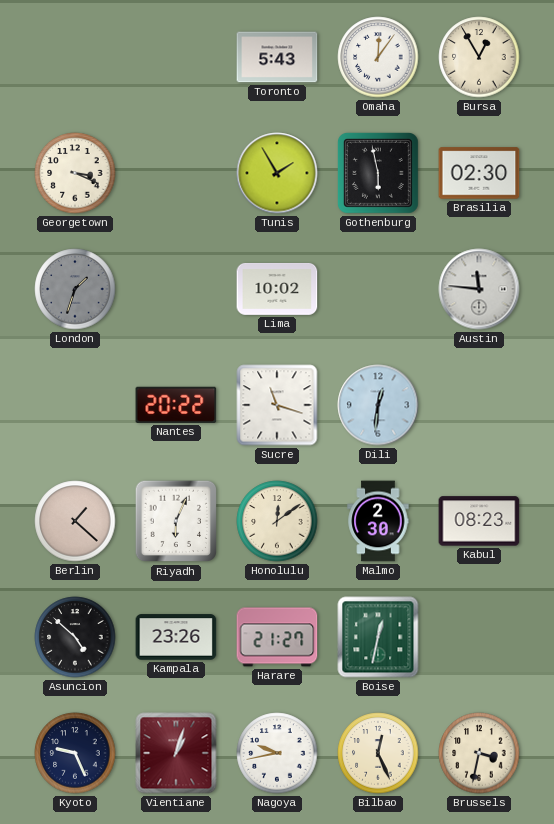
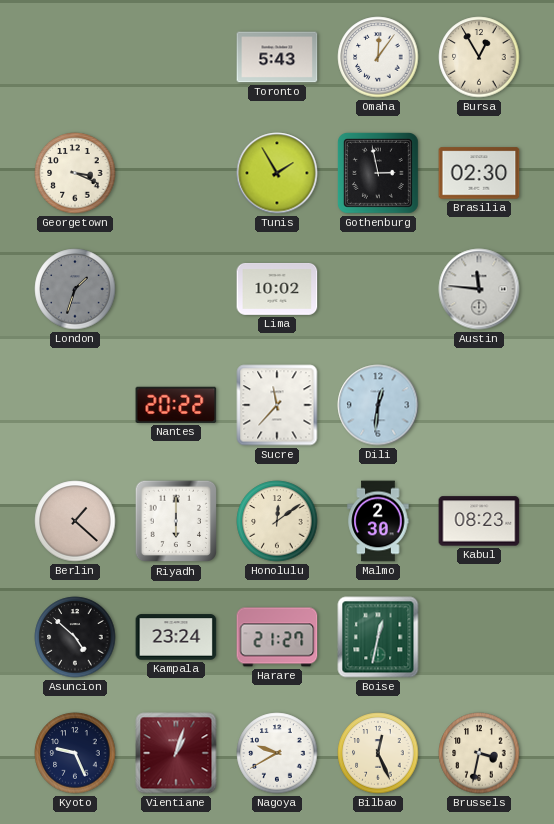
Gothenburg: 5:58 -> 2:58
Sucre: 11:18 -> 11:37
Riyadh: 6:04 -> 6:00
Kampala: 23:26 -> 23:24
Nagoya: 9:43 -> 9:40
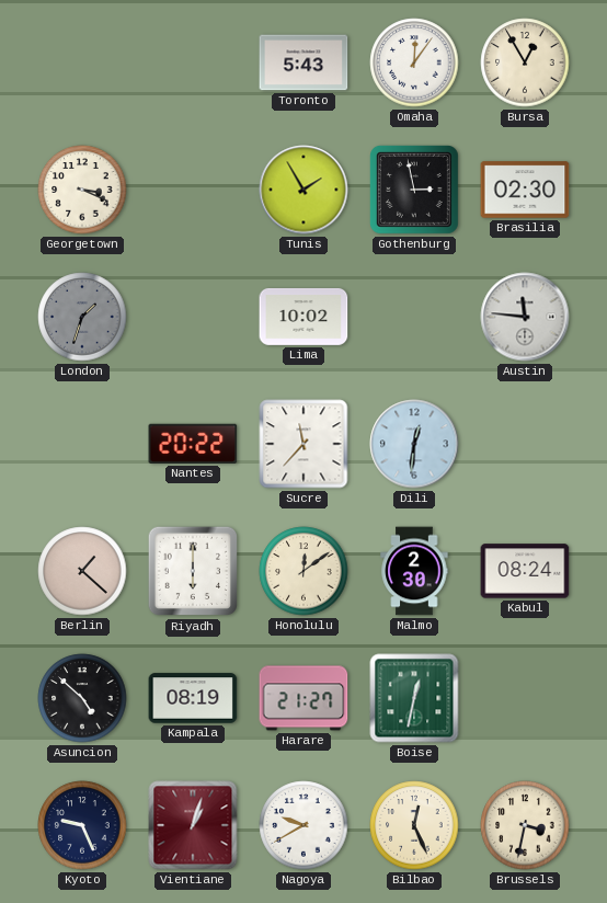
Kabul: 08:23 -> 08:24
Kampala: 23:24 -> 08:19
